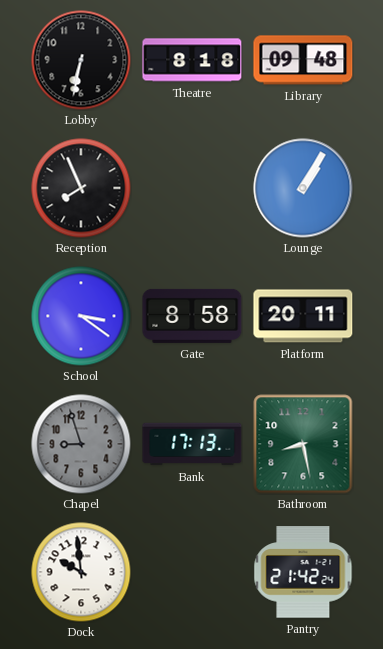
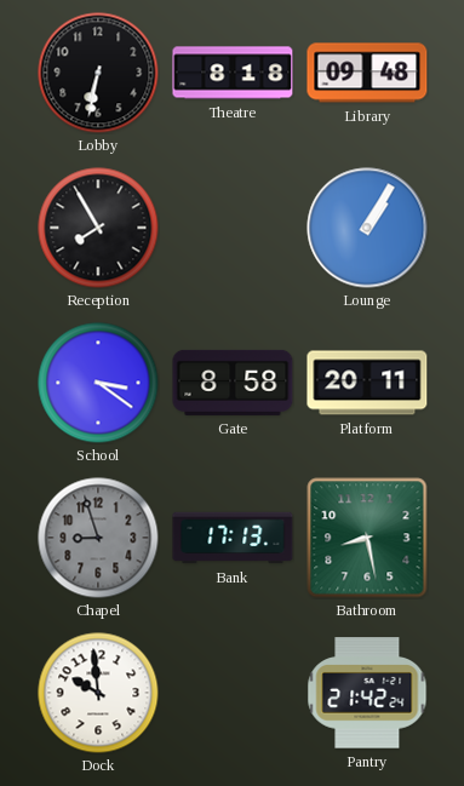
Reception: 7:56 -> 7:55
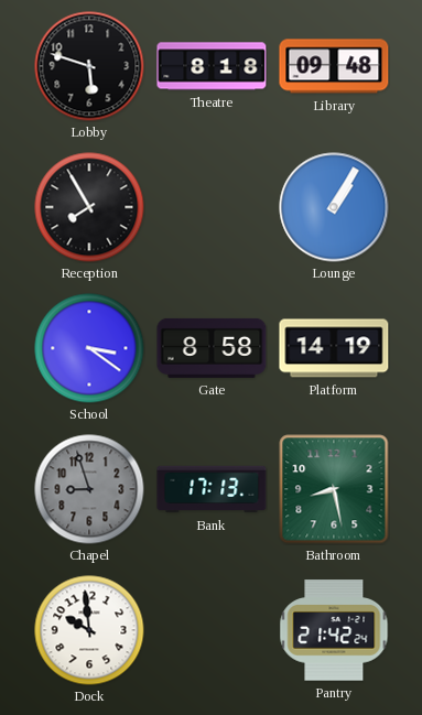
Lobby: 6:32 -> 5:48
Platform: 20:11 -> 14:19
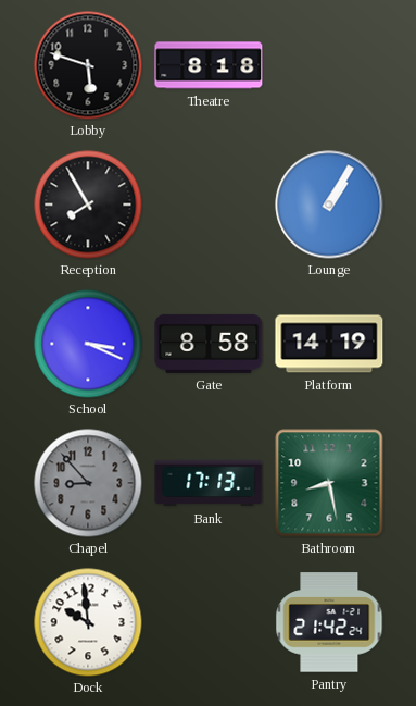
Library: 09:48 -> none
School: 3:21 -> 3:19
Chapel: 8:57 -> 8:53
